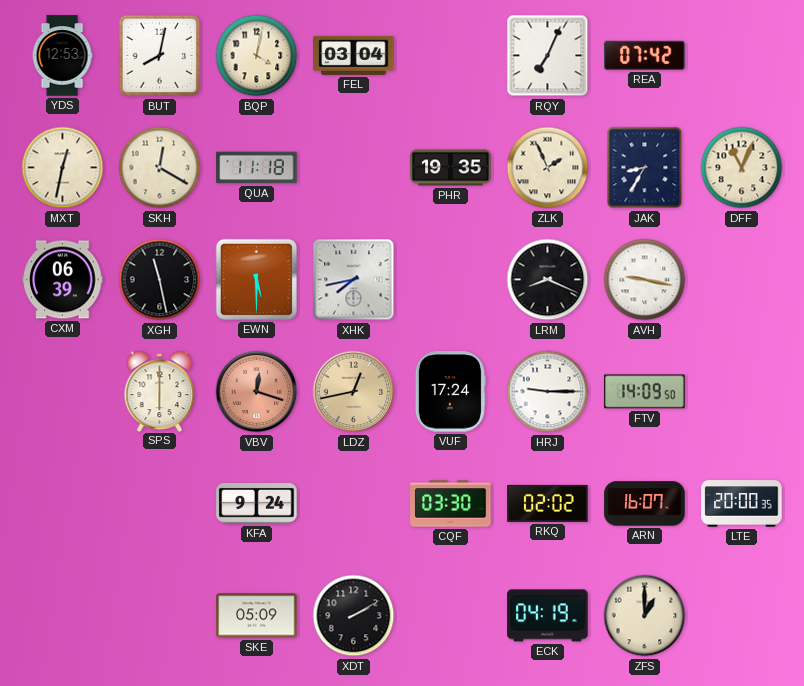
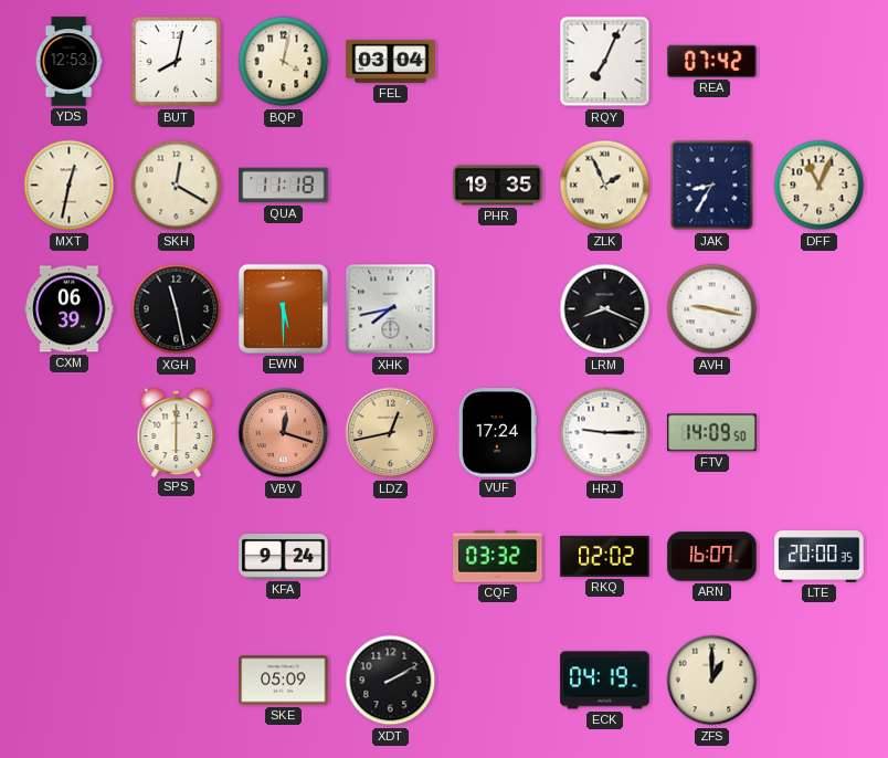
CQF: 03:30 -> 03:32
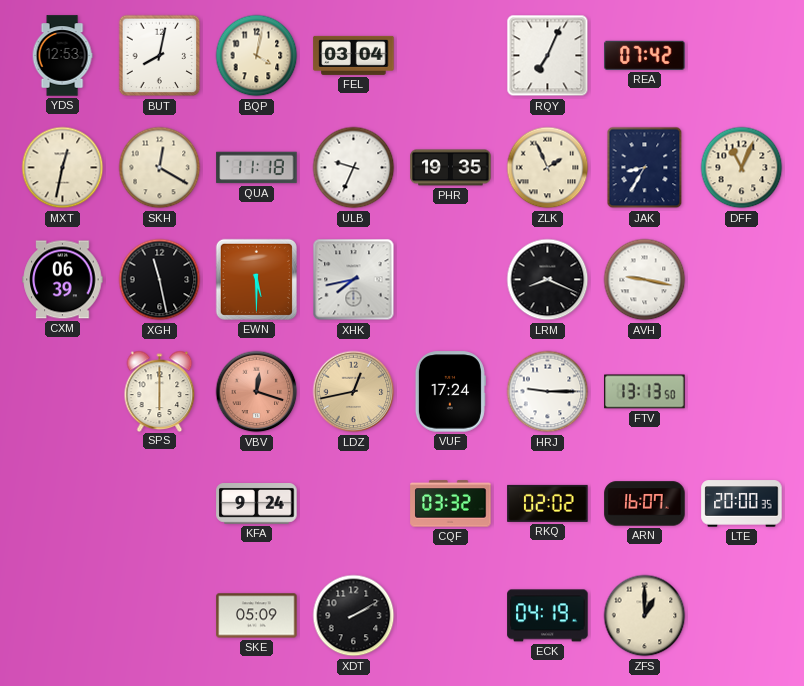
ULB: none -> 9:34
FTV: 14:09 -> 13:13
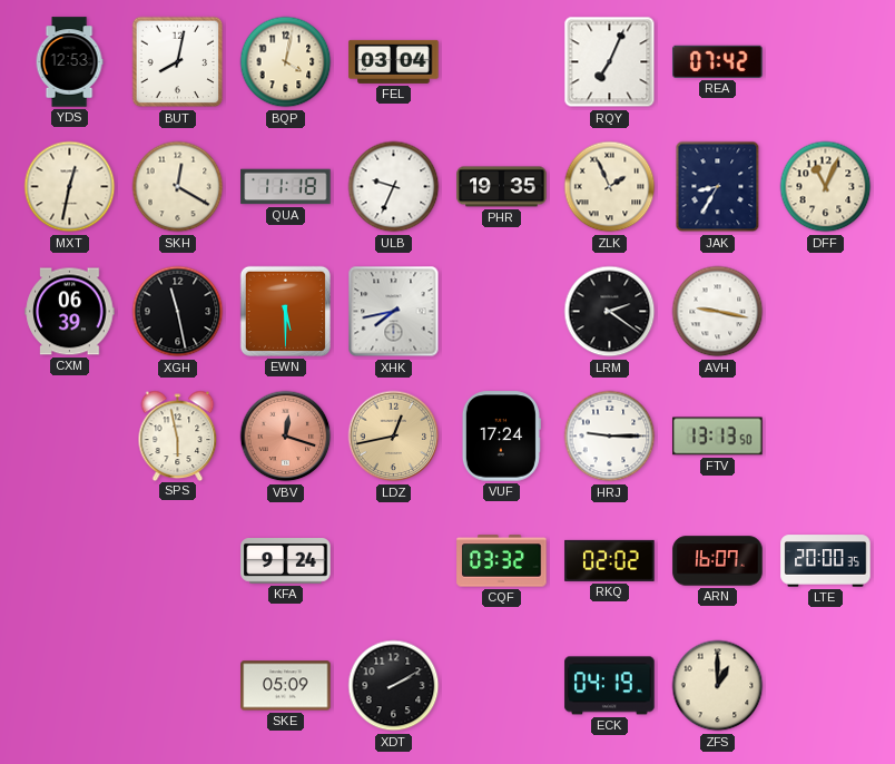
LRM: 8:19 -> 2:21
SPS: 6:00 -> 5:58
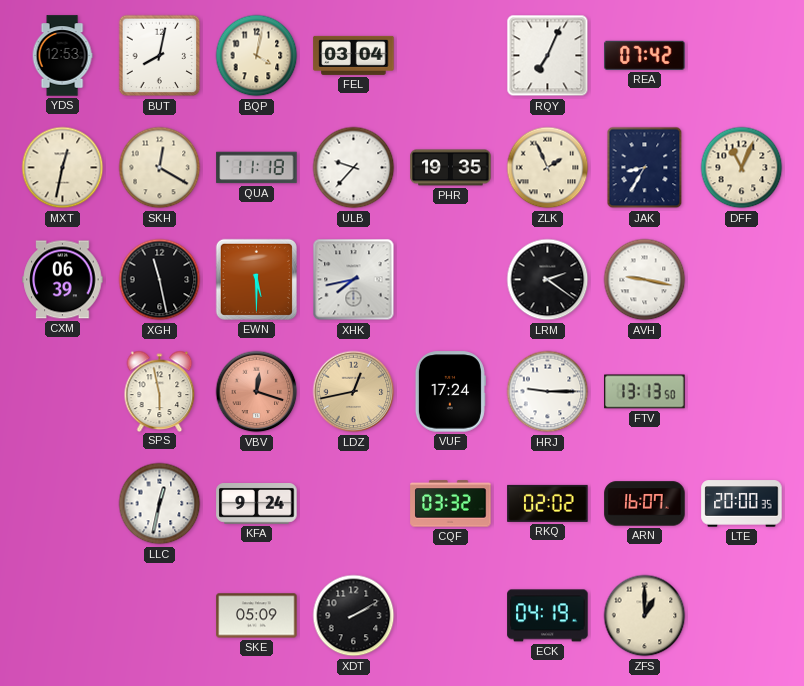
ULB: 9:34 -> 9:37
LLC: none -> 12:32
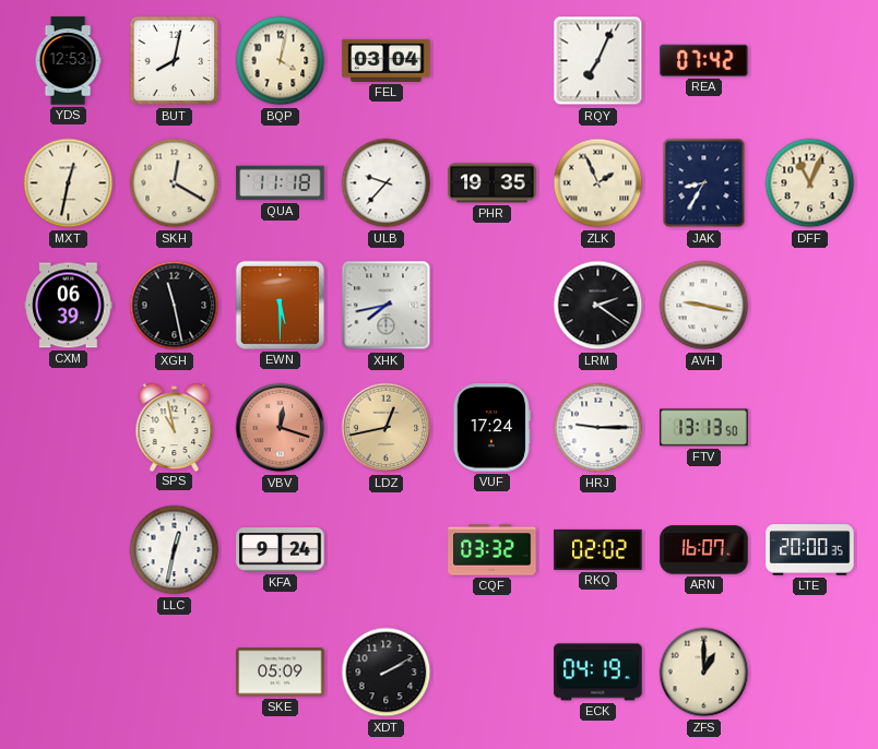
SPS: 5:58 -> 10:58
